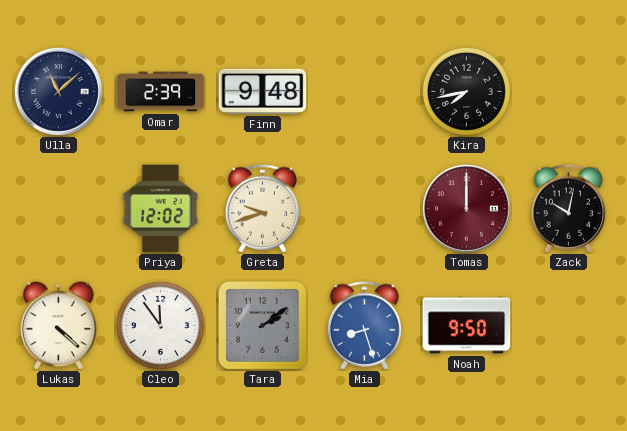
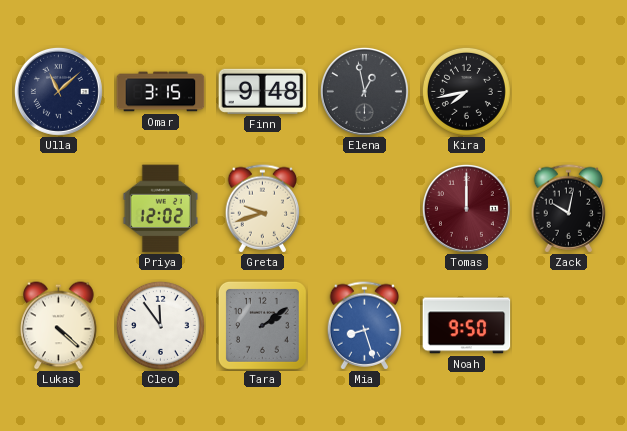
Omar: 2:39 -> 3:15
Elena: none -> 12:58
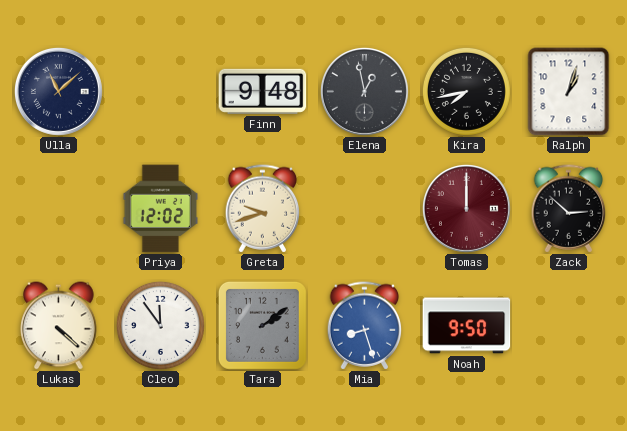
Omar: 3:15 -> none
Ralph: none -> 1:03
Zack: 10:02 -> 2:52
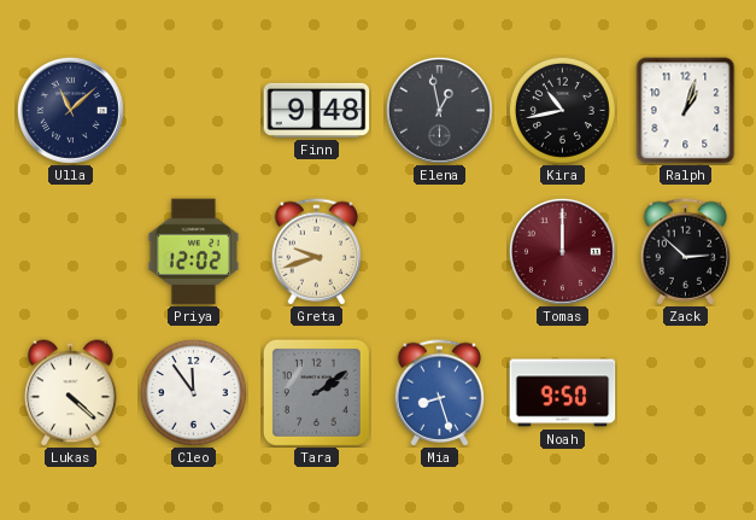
Kira: 7:43 -> 10:43
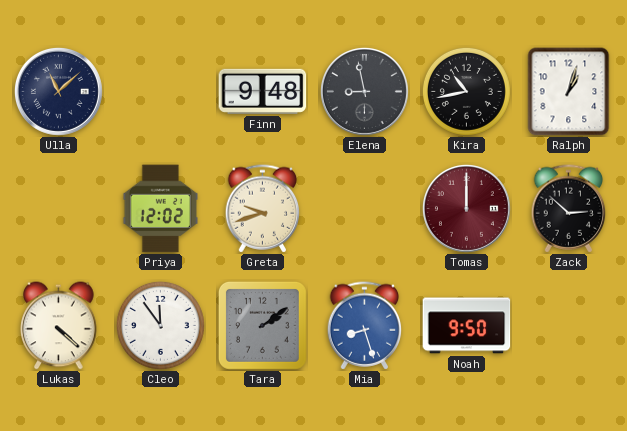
Elena: 12:58 -> 8:58
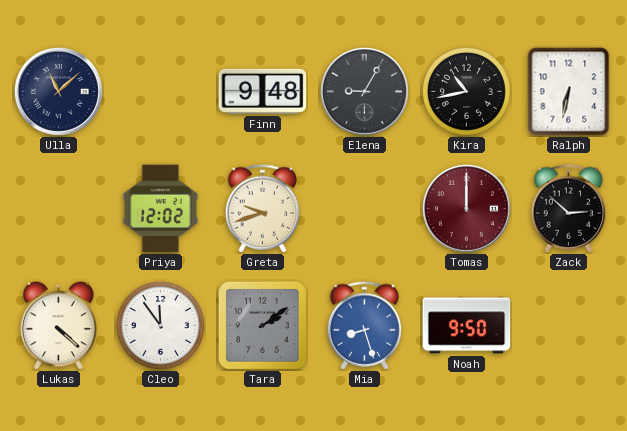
Elena: 8:58 -> 9:05
Ralph: 1:03 -> 6:32
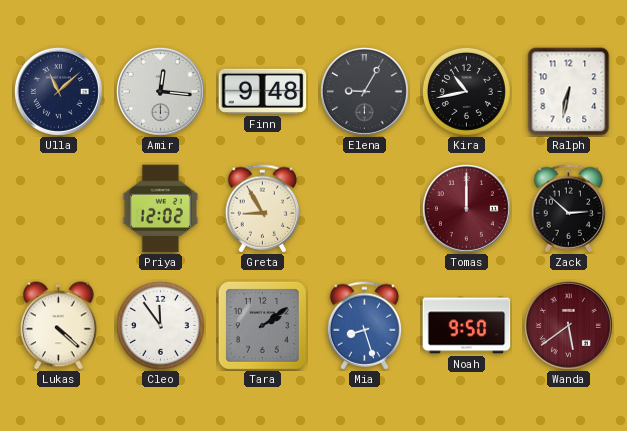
Amir: none -> 12:16
Greta: 9:42 -> 8:55
Wanda: none -> 5:39
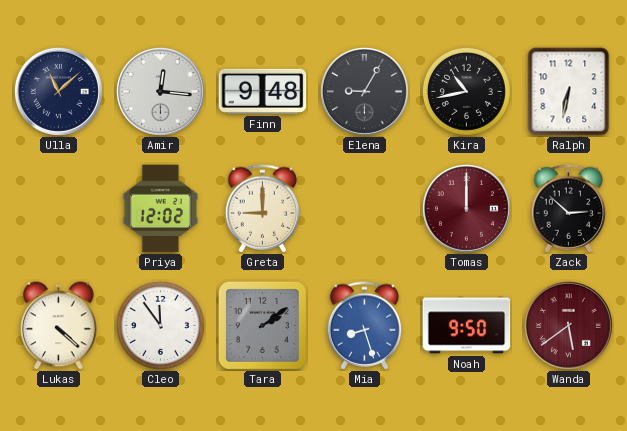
Greta: 8:55 -> 9:00
